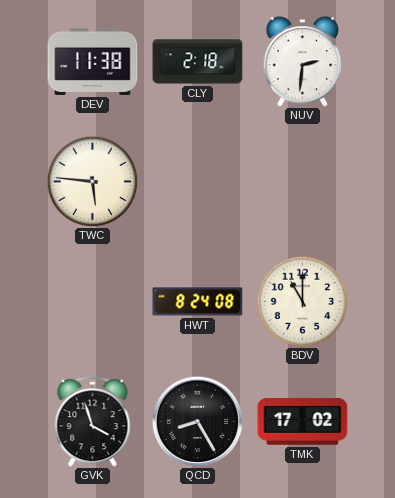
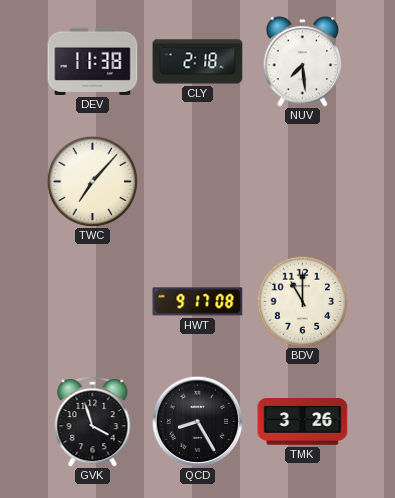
NUV: 2:31 -> 7:29
TWC: 5:46 -> 7:07
HWT: 8:24 -> 9:17
TMK: 17:02 -> 3:26
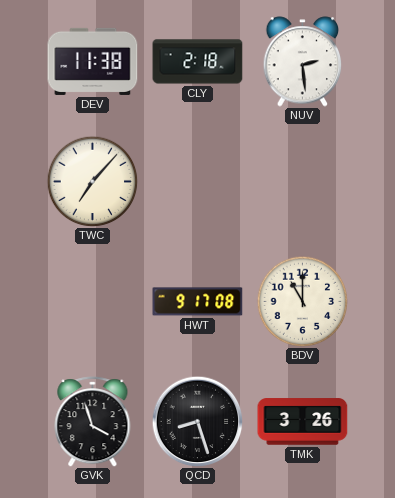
NUV: 7:29 -> 2:29
QCD: 8:25 -> 8:27
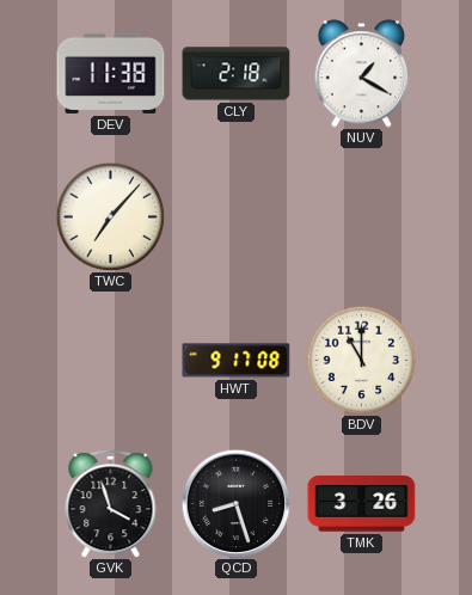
NUV: 2:29 -> 1:20
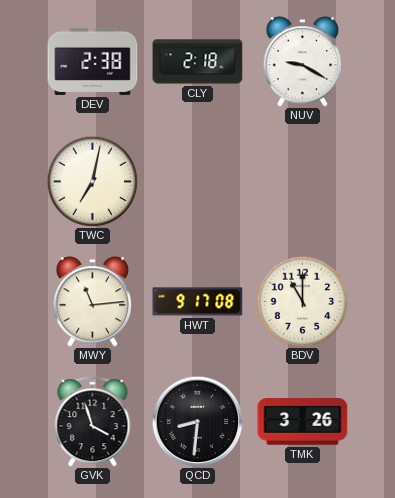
DEV: 11:38 -> 2:38
NUV: 1:20 -> 9:20
TWC: 7:07 -> 7:02
MWY: none -> 11:14
QCD: 8:27 -> 8:31
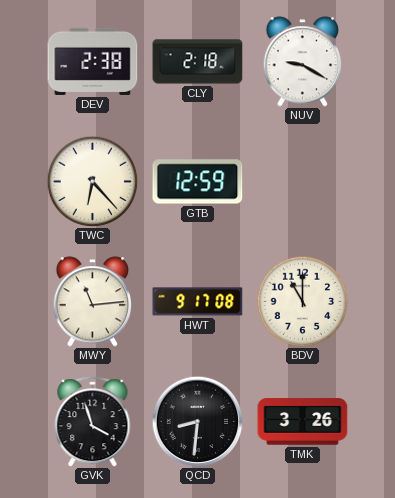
TWC: 7:02 -> 6:23
GTB: none -> 12:59
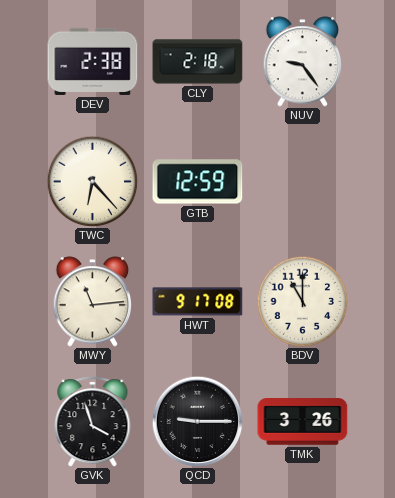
NUV: 9:20 -> 9:24
QCD: 8:31 -> 9:15
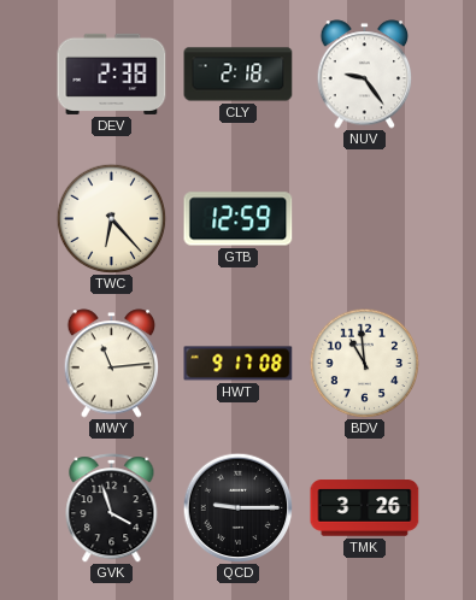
BDV: 11:00 -> 10:59
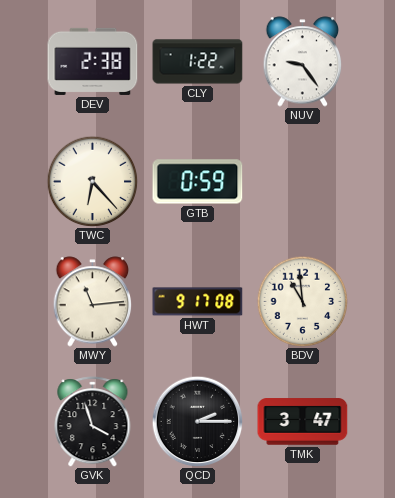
CLY: 2:18 -> 1:22
GTB: 12:59 -> 0:59
QCD: 9:15 -> 2:15
TMK: 3:26 -> 3:47
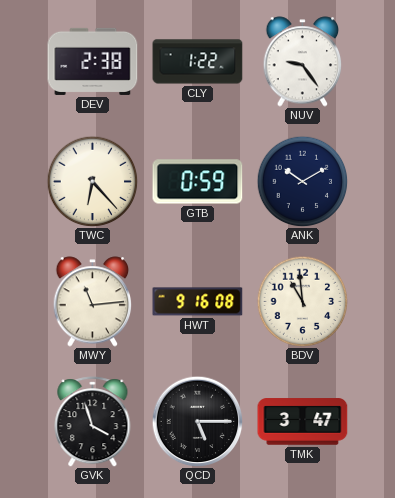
ANK: none -> 10:10
HWT: 9:17 -> 9:16
QCD: 2:15 -> 5:15
